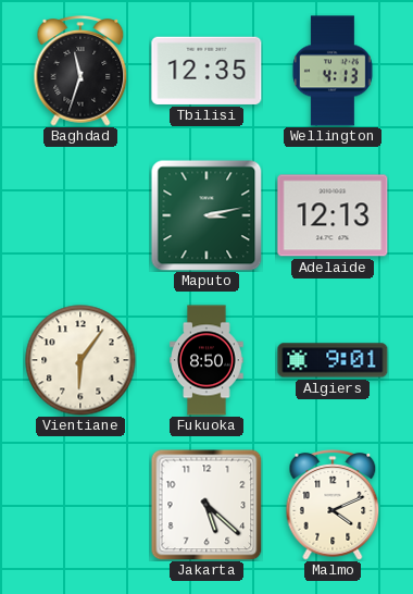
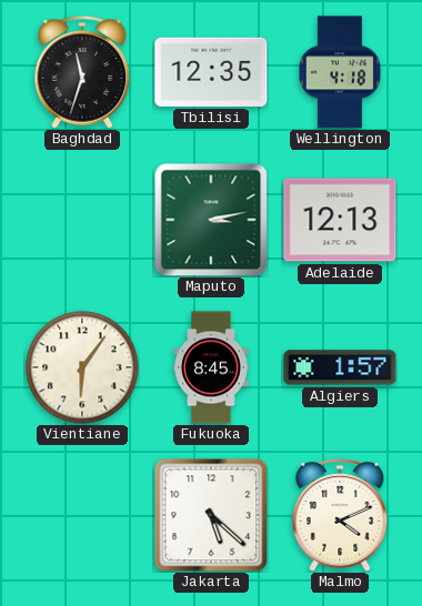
Wellington: 4:13 -> 4:18
Fukuoka: 8:50 -> 8:45
Algiers: 9:01 -> 1:57
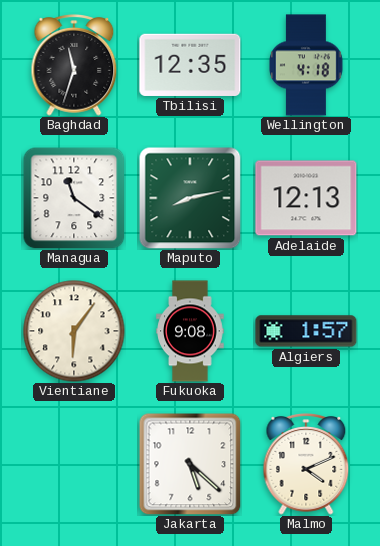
Managua: none -> 11:21
Maputo: 3:13 -> 8:13
Fukuoka: 8:45 -> 9:08
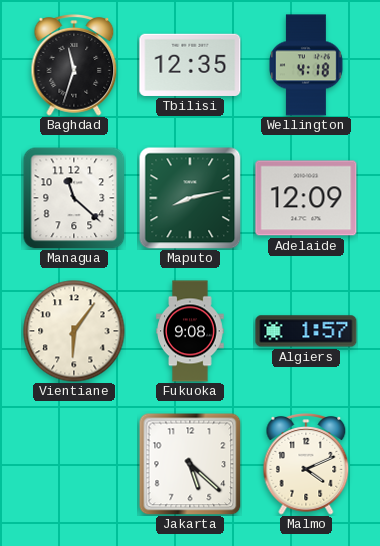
Managua: 11:21 -> 11:22
Adelaide: 12:13 -> 12:09
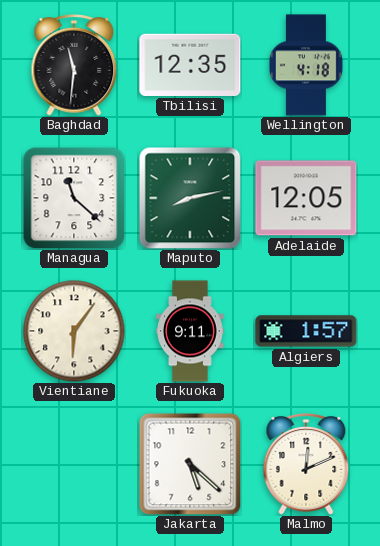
Baghdad: 11:33 -> 11:31
Adelaide: 12:09 -> 12:05
Fukuoka: 9:08 -> 9:11
Malmo: 4:11 -> 12:11
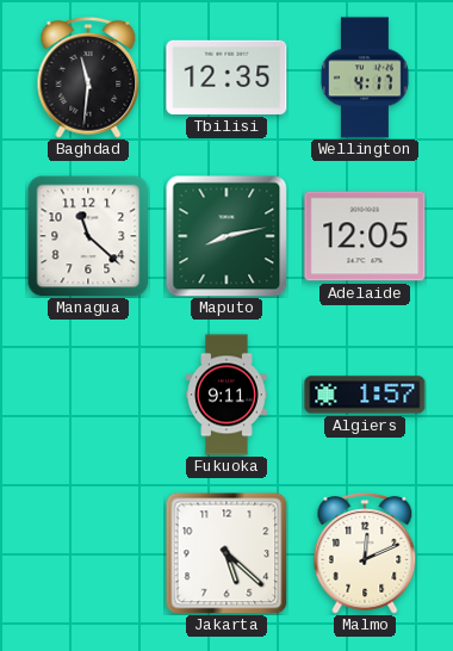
Wellington: 4:18 -> 4:17
Vientiane: 6:06 -> none
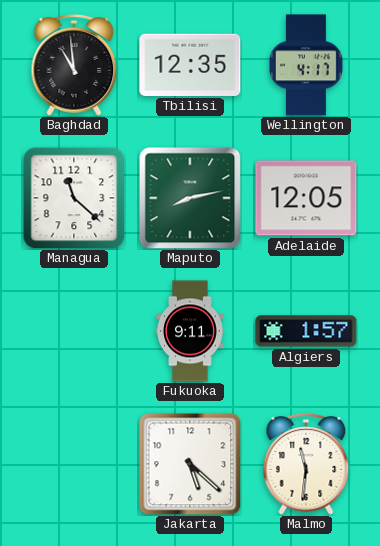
Baghdad: 11:31 -> 10:59
Malmo: 12:11 -> 11:31
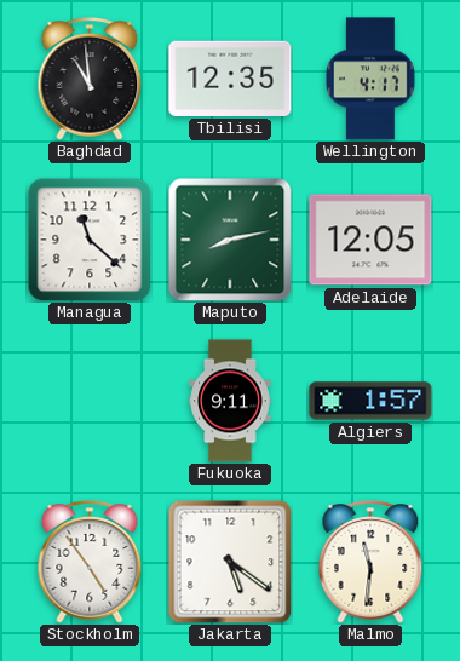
Stockholm: none -> 4:54
Jakarta: 5:22 -> 5:21
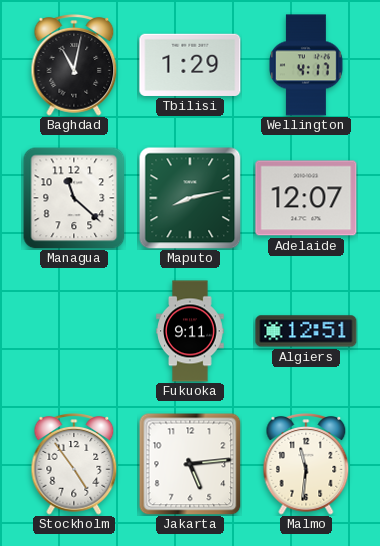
Baghdad: 10:59 -> 11:02
Tbilisi: 12:35 -> 1:29
Adelaide: 12:05 -> 12:07
Algiers: 1:57 -> 12:51
Jakarta: 5:21 -> 5:14
